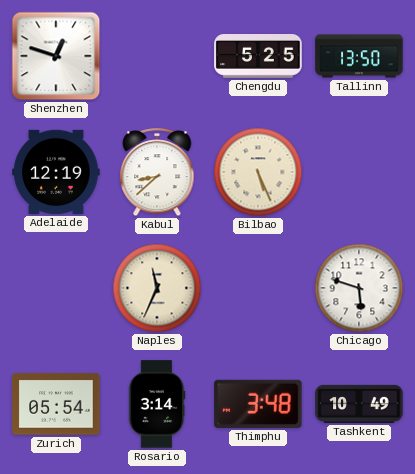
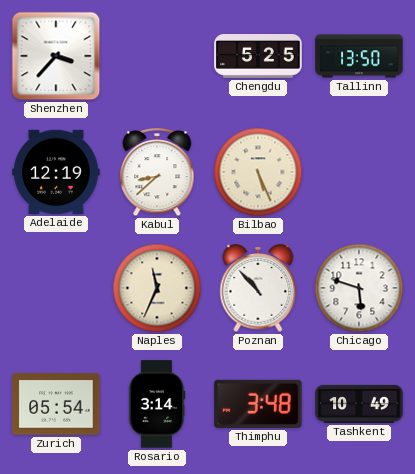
Shenzhen: 12:48 -> 3:37
Poznan: none -> 10:53
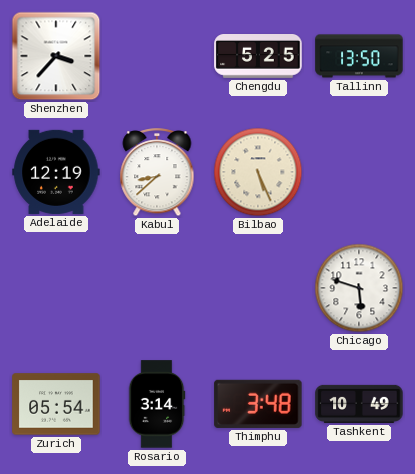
Naples: 11:34 -> none
Poznan: 10:53 -> none
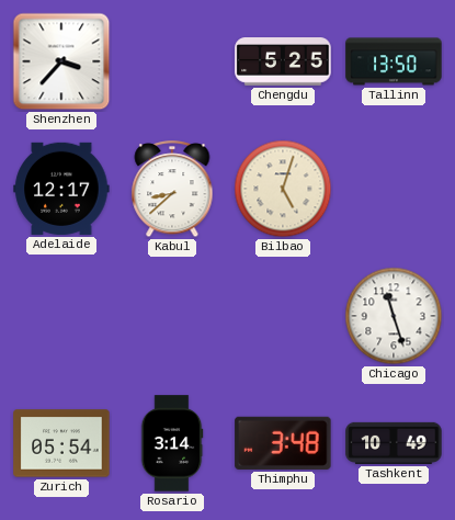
Adelaide: 12:19 -> 12:17
Bilbao: 5:26 -> 5:03
Chicago: 5:48 -> 11:27
